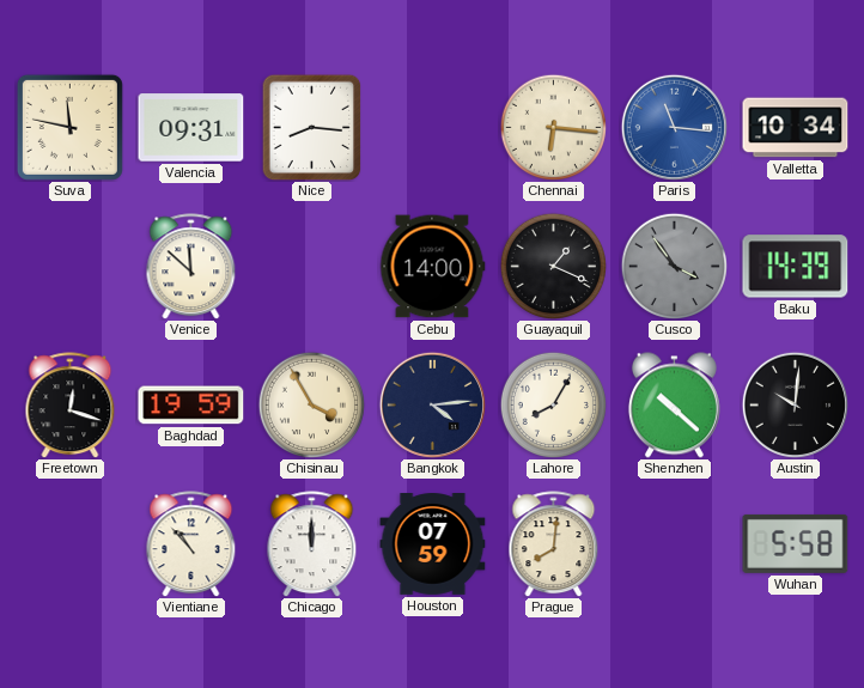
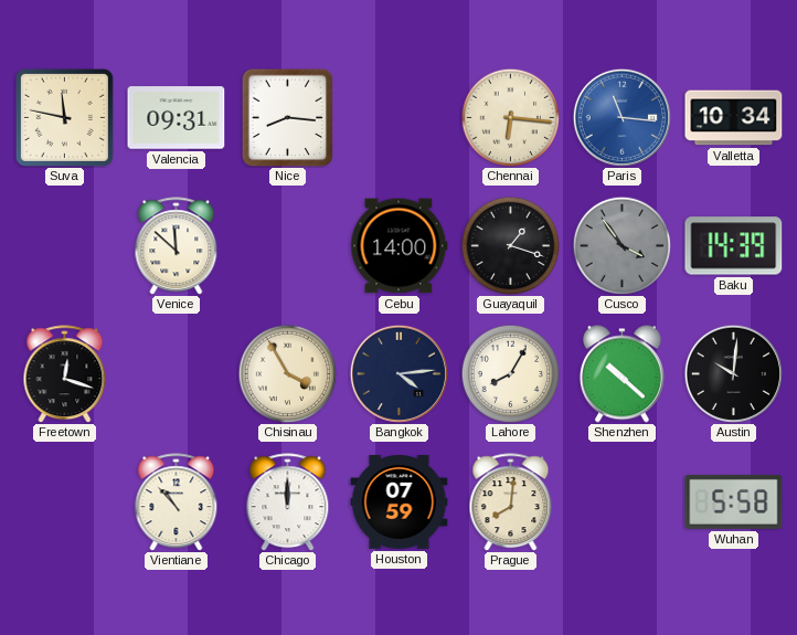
Guayaquil: 1:19 -> 1:18
Baghdad: 19:59 -> none
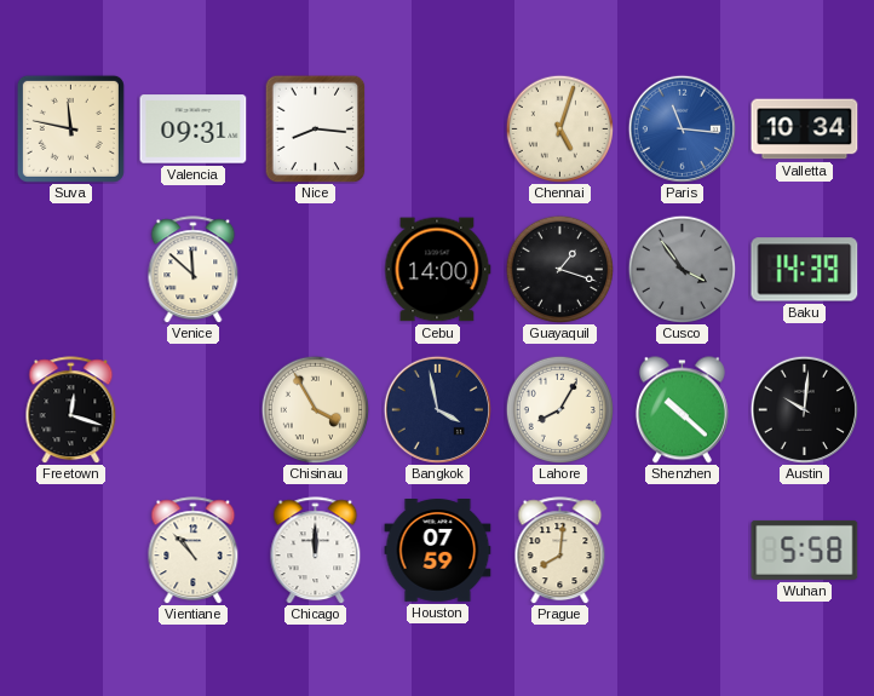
Chennai: 6:16 -> 5:03
Bangkok: 4:14 -> 3:58
